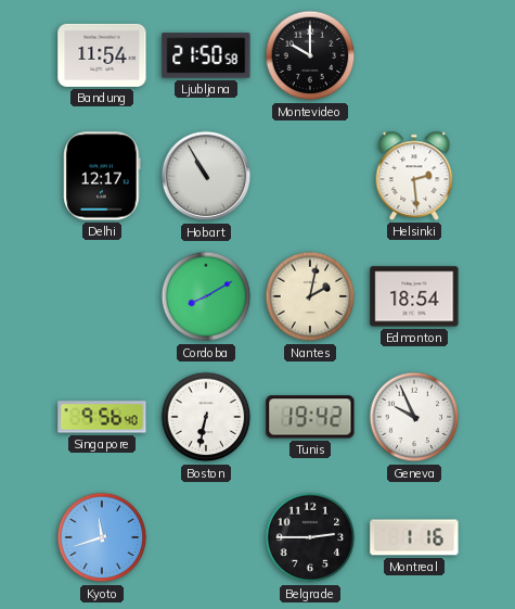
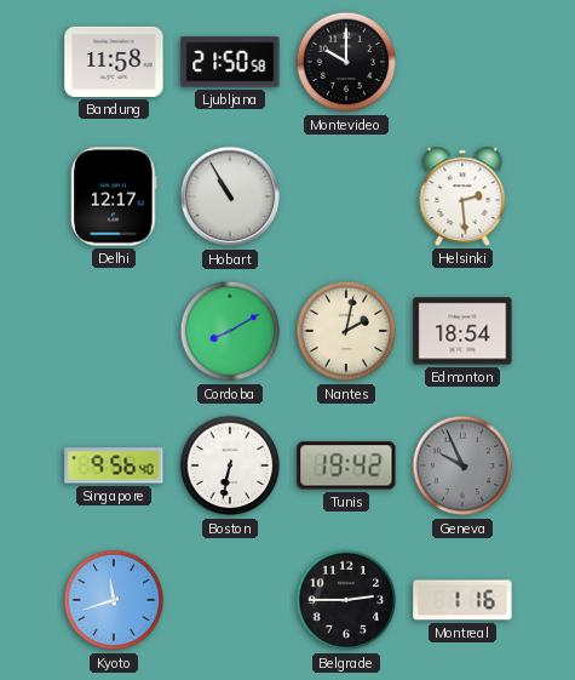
Bandung: 11:54 -> 11:58
Geneva dial: white -> grey
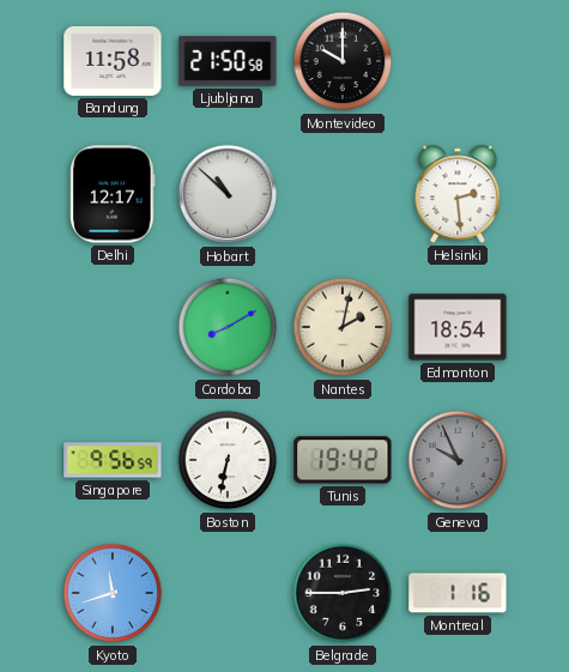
Hobart: 10:55 -> 10:52
Singapore: 9:56:40 -> 9:56:59
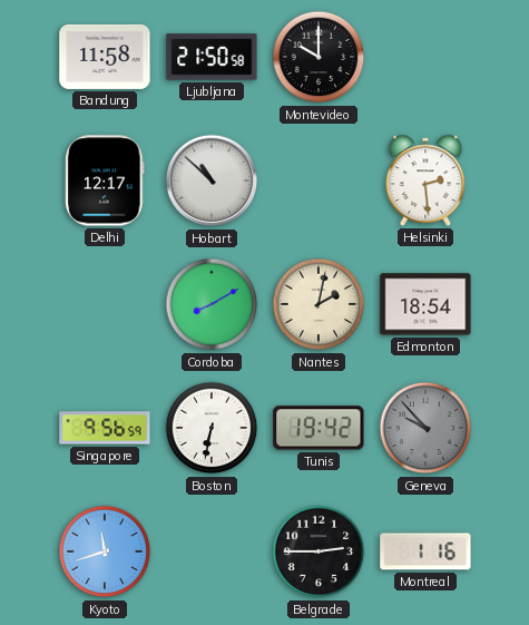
Geneva: 9:56 -> 9:53
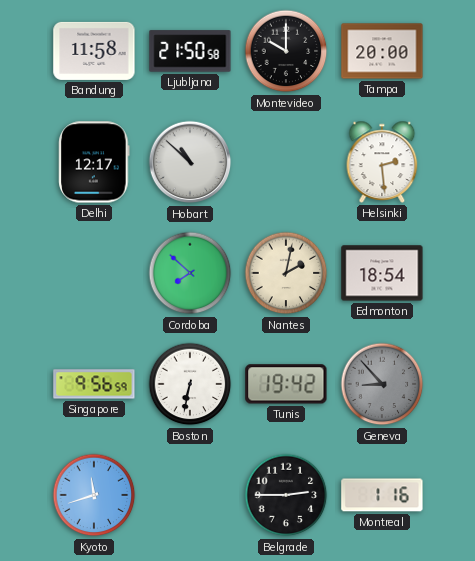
Tampa: none -> 20:00
Cordoba: 8:10 -> 7:52
Geneva: 9:53 -> 8:53
